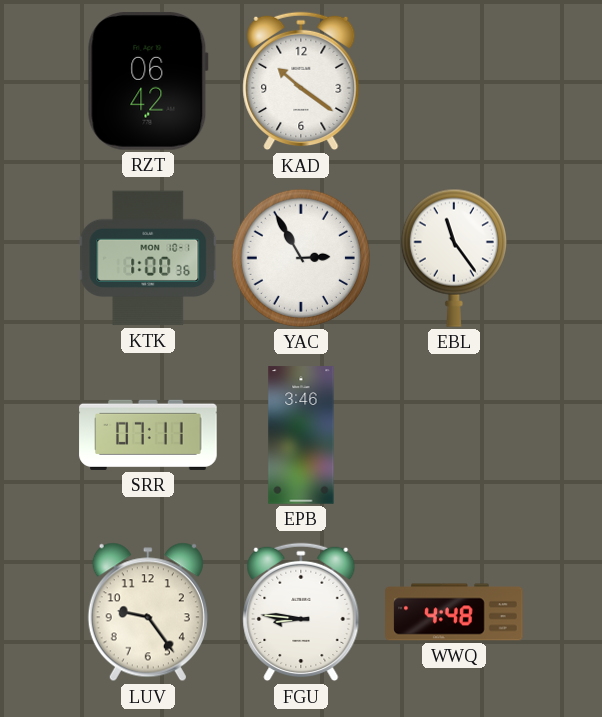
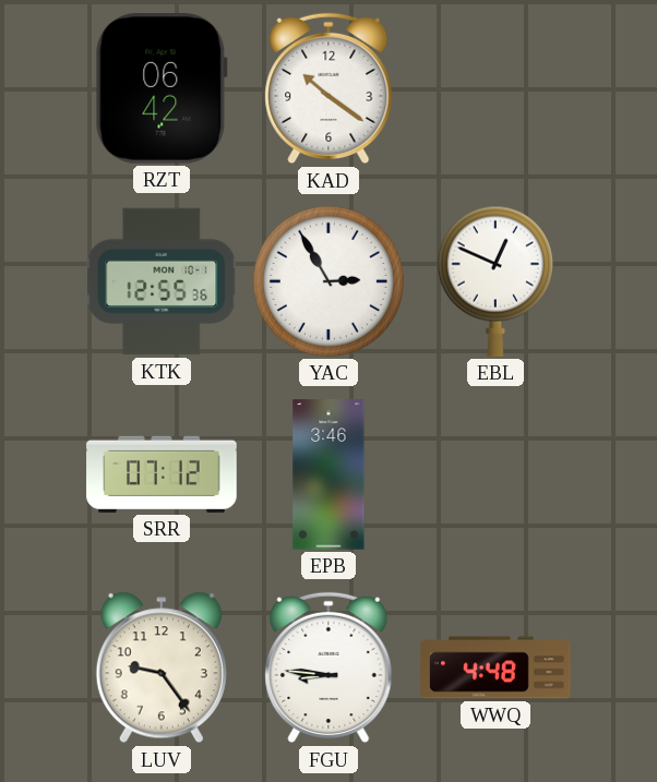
KTK: 1:00 -> 12:55
EBL: 11:24 -> 12:49
SRR: 07:11 -> 07:12
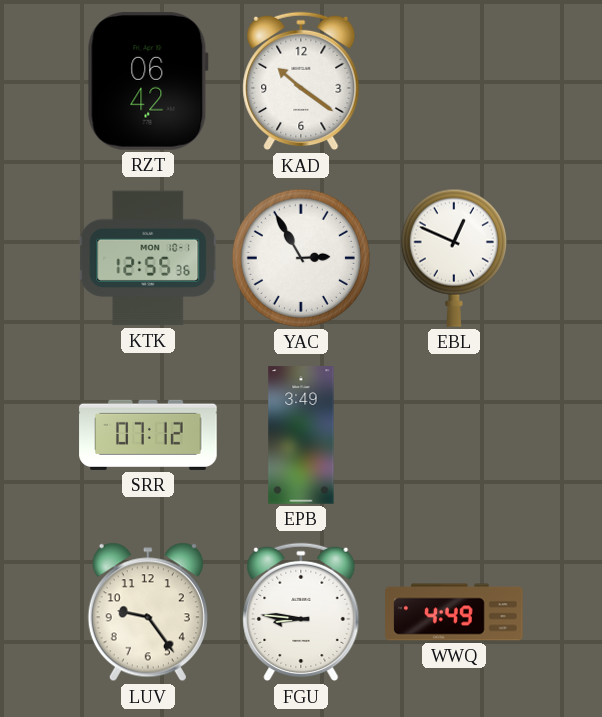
EPB: 3:46 -> 3:49
WWQ: 4:48 -> 4:49
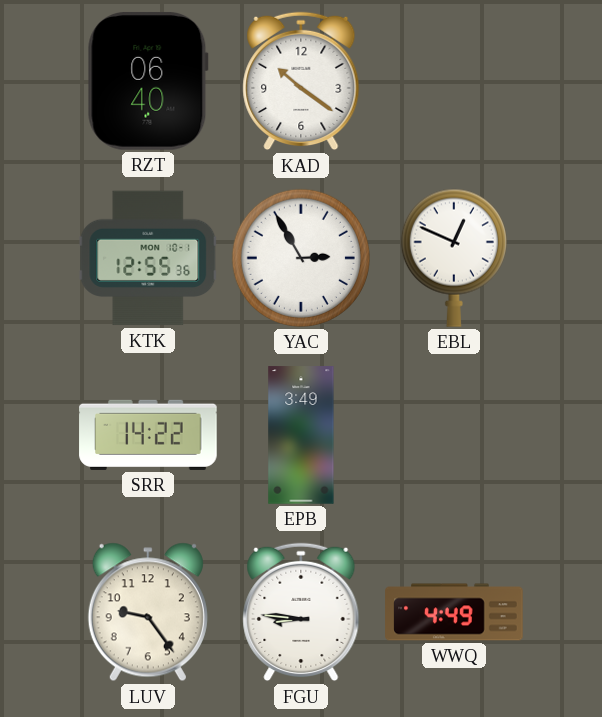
RZT: 06:42 -> 06:40
SRR: 07:12 -> 14:22
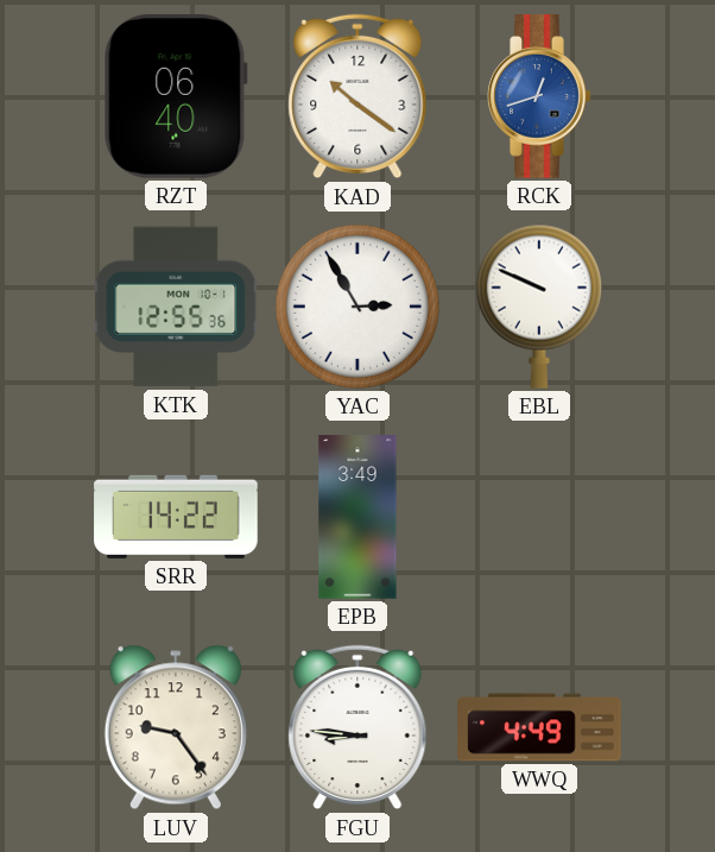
RCK: none -> 12:42
EBL: 12:49 -> 9:49
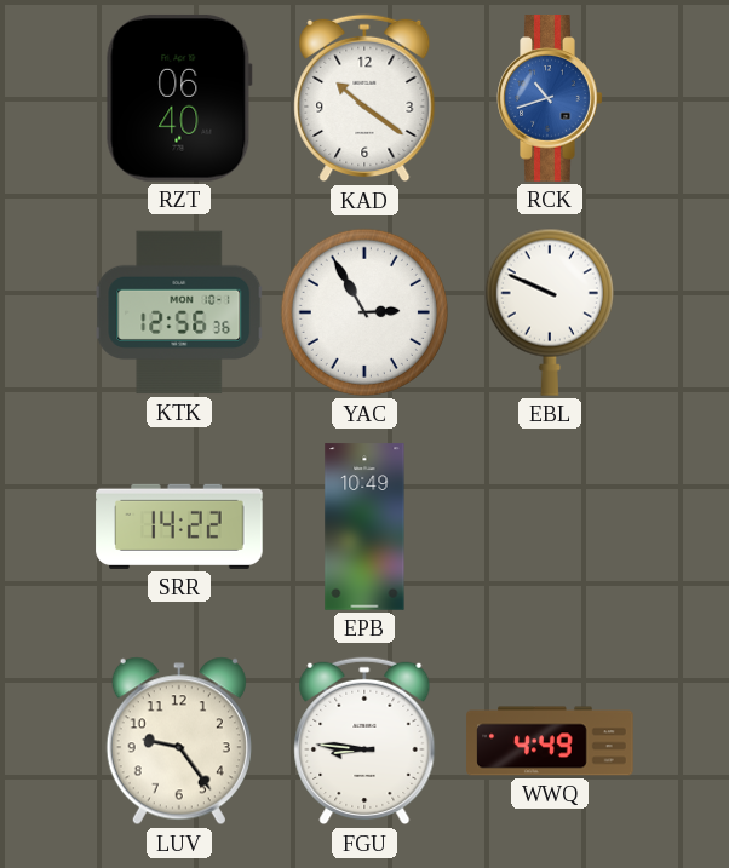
RCK: 12:42 -> 10:42
KTK: 12:55 -> 12:56
EPB: 3:49 -> 10:49
